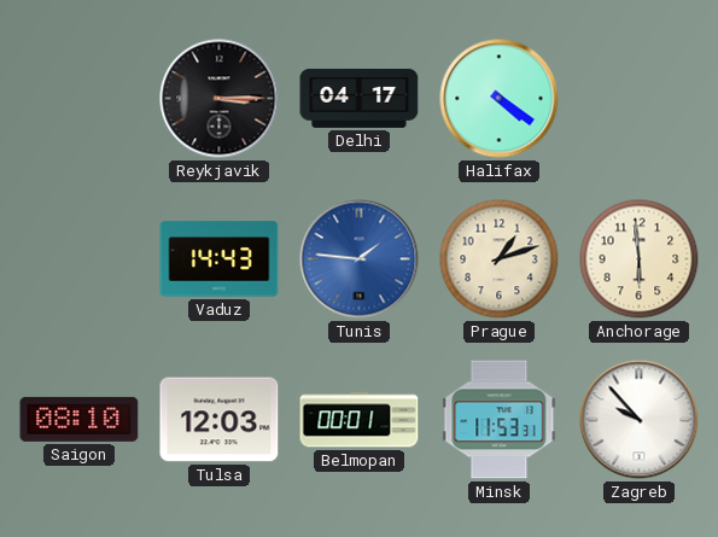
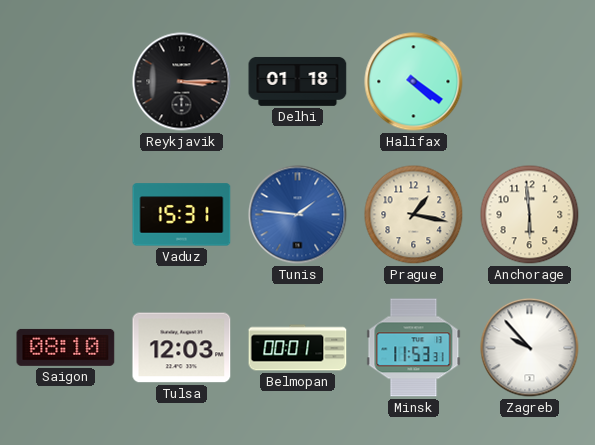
Delhi: 04:17 -> 01:18
Vaduz: 14:43 -> 15:31
Prague: 1:12 -> 1:17
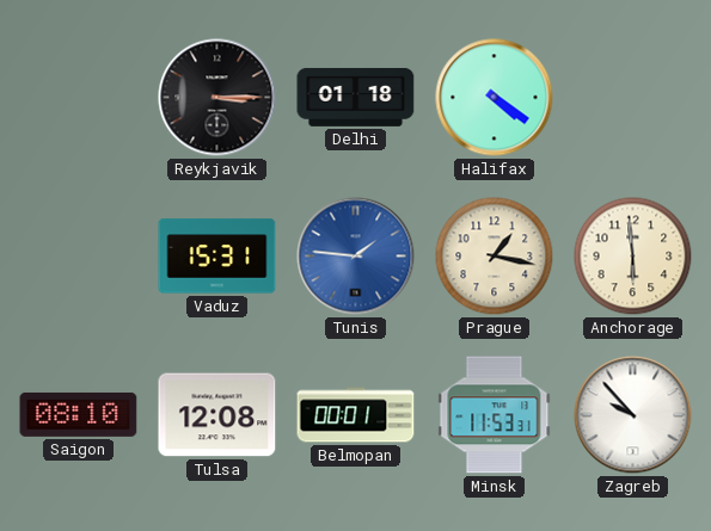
Tulsa: 12:03 -> 12:08
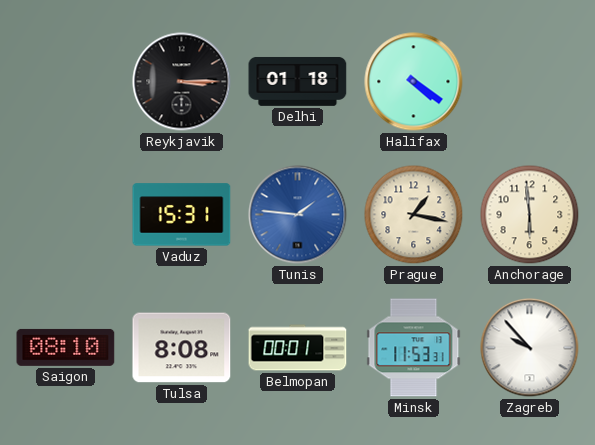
Tulsa: 12:08 -> 8:08
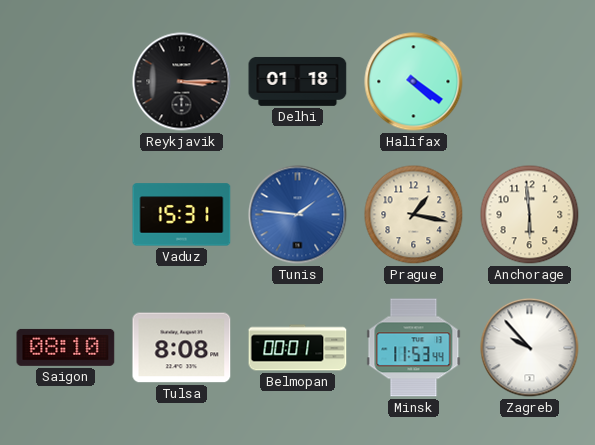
Minsk: 11:53:31 -> 11:53:44
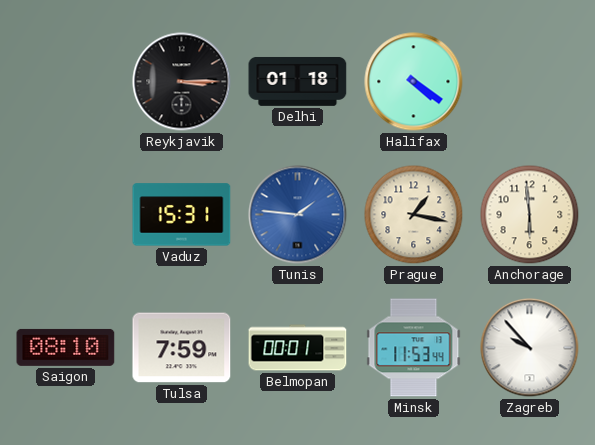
Tulsa: 8:08 -> 7:59
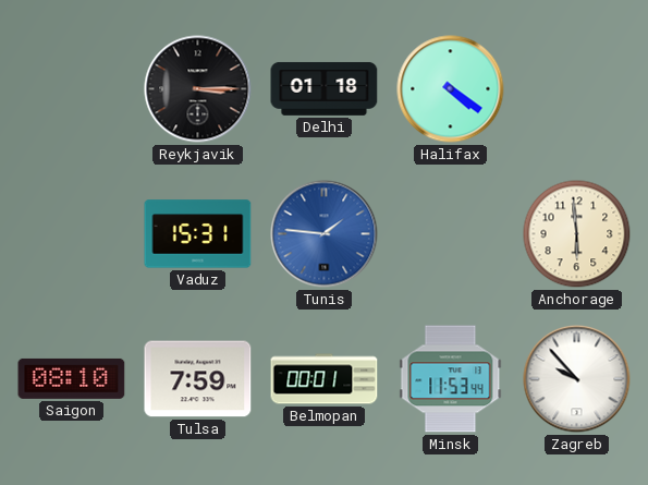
Prague: 1:17 -> none
